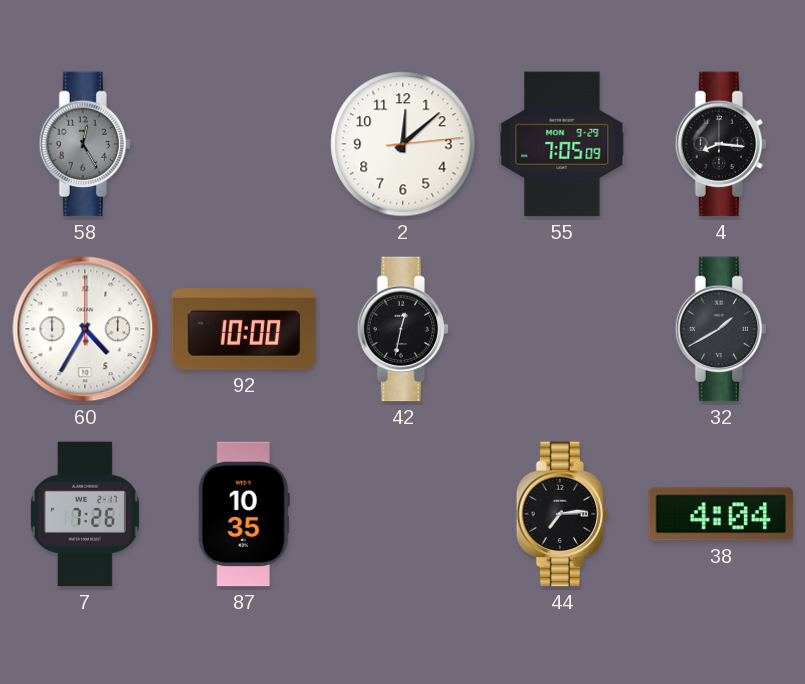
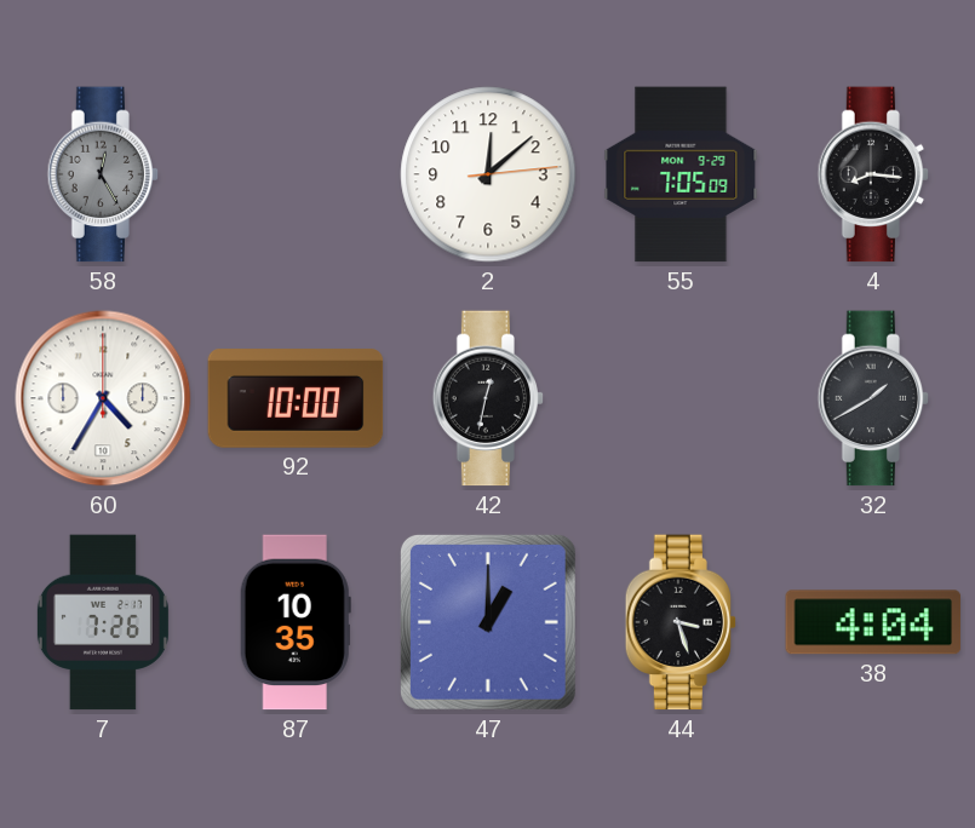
47: none -> 1:00
44: 7:14 -> 3:27
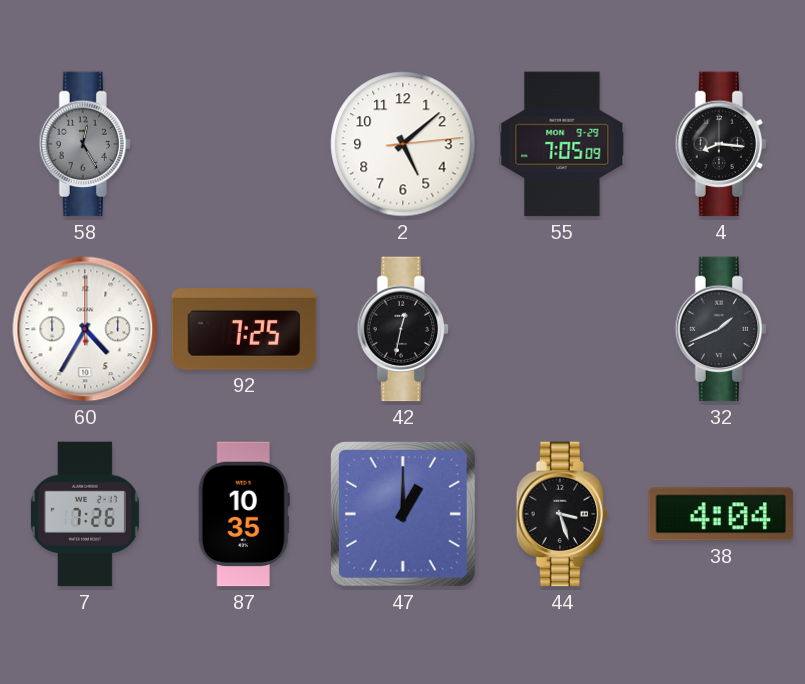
2: 12:08 -> 5:08
92: 10:00 -> 7:25
32: 1:40 -> 1:41
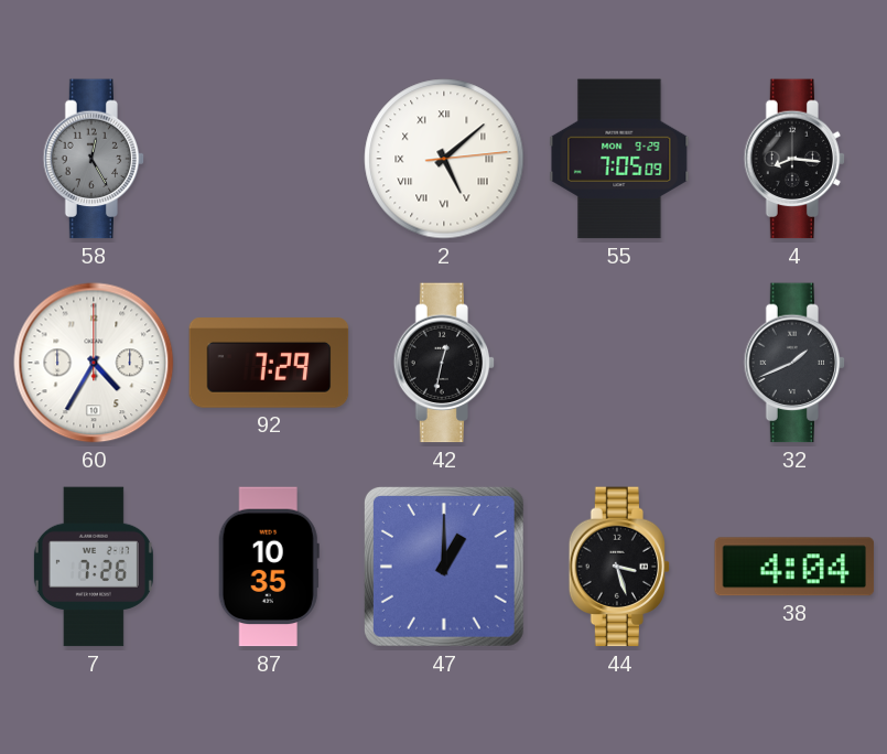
2 numerals: Arabic -> Roman
92: 7:25 -> 7:29
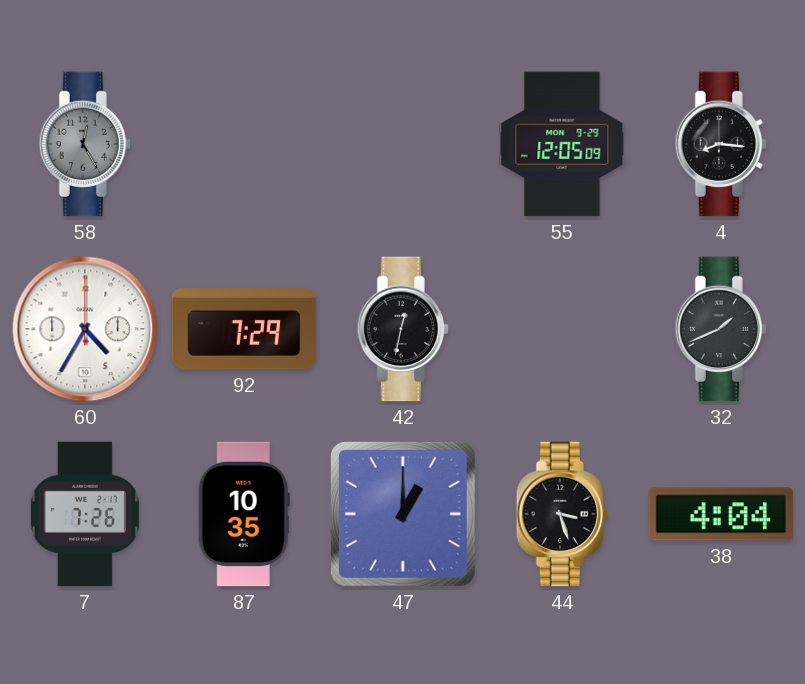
2: 5:08 -> none
55: 7:05 -> 12:05
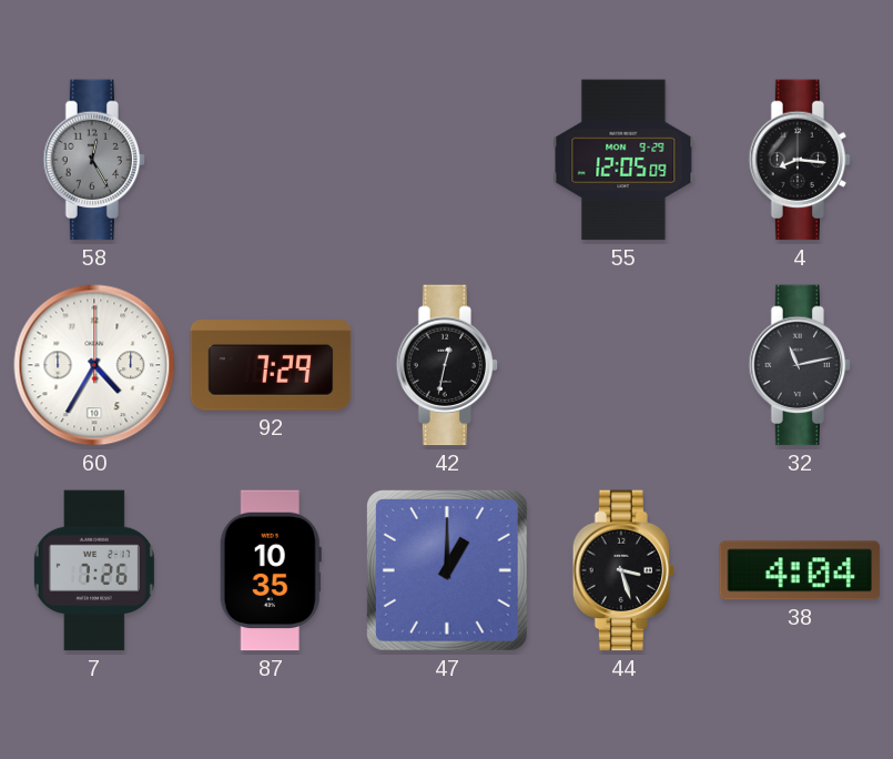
32: 1:41 -> 11:13
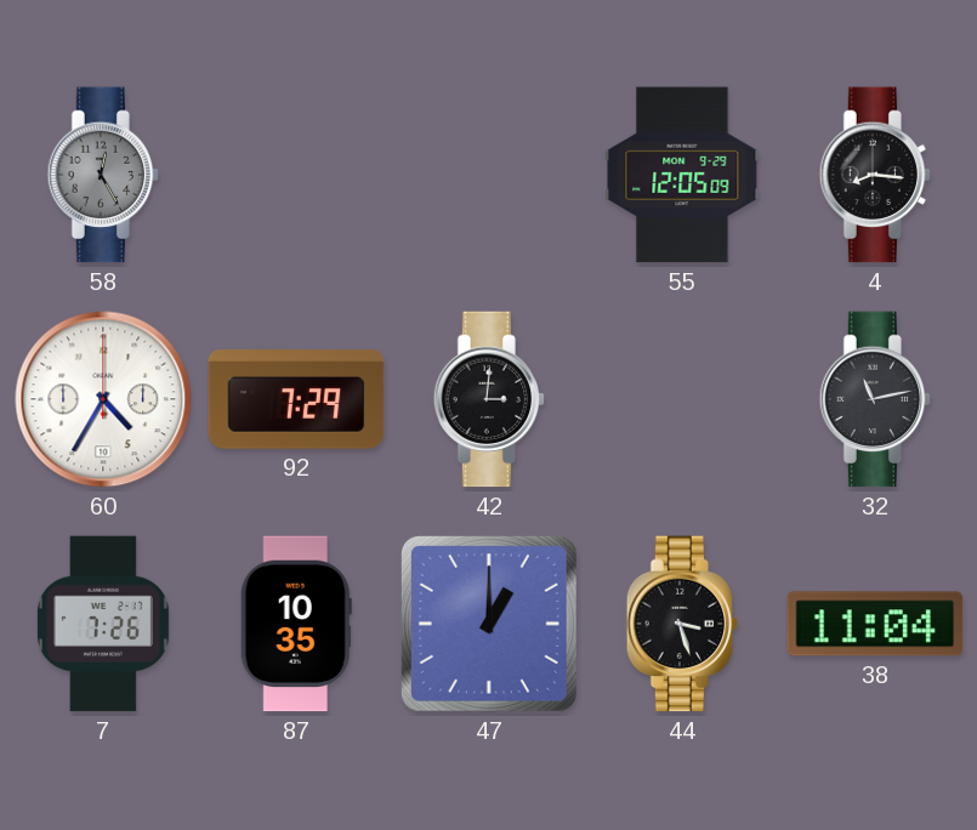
42: 12:32 -> 3:01
38: 4:04 -> 11:04
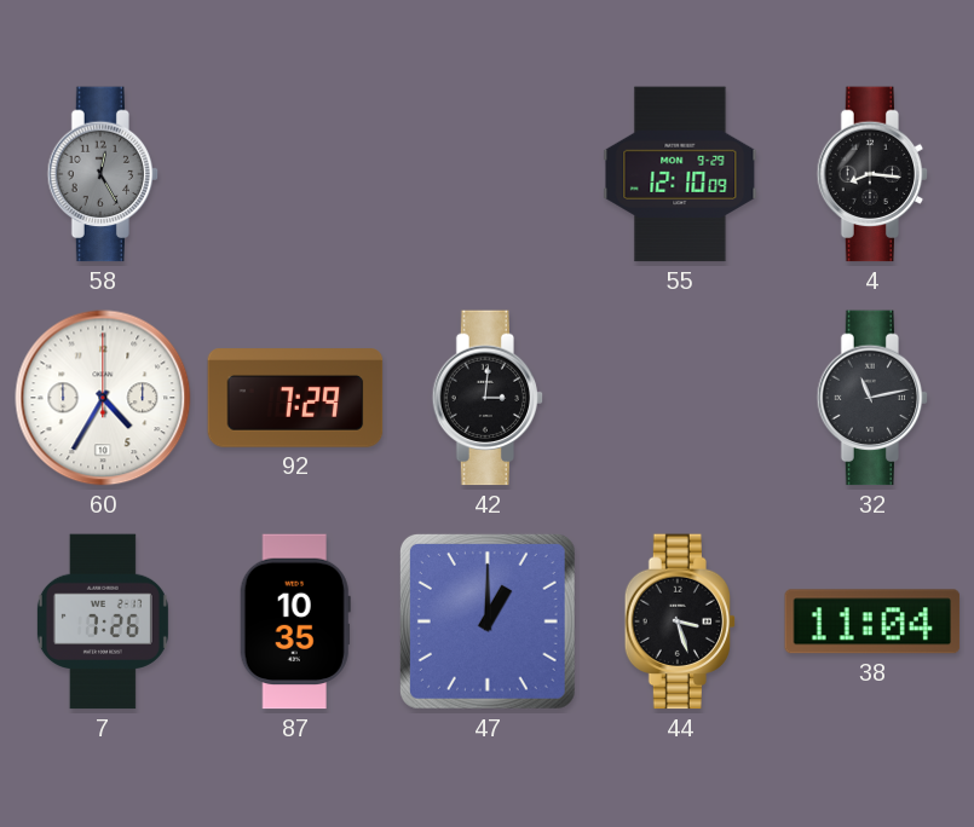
55: 12:05 -> 12:10
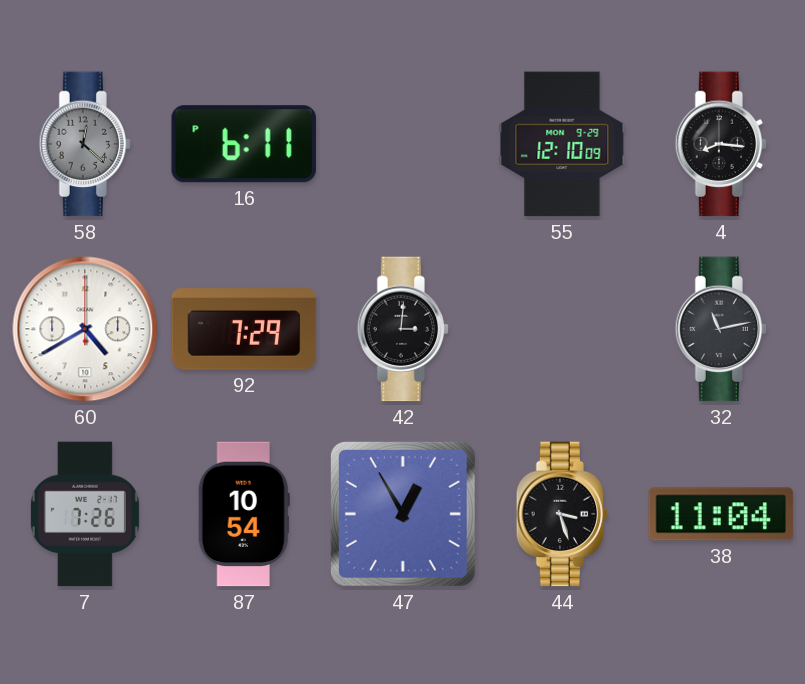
58: 12:25 -> 12:22
16: none -> 6:11
60: 4:35 -> 4:40
87: 10:35 -> 10:54
47: 1:00 -> 12:55
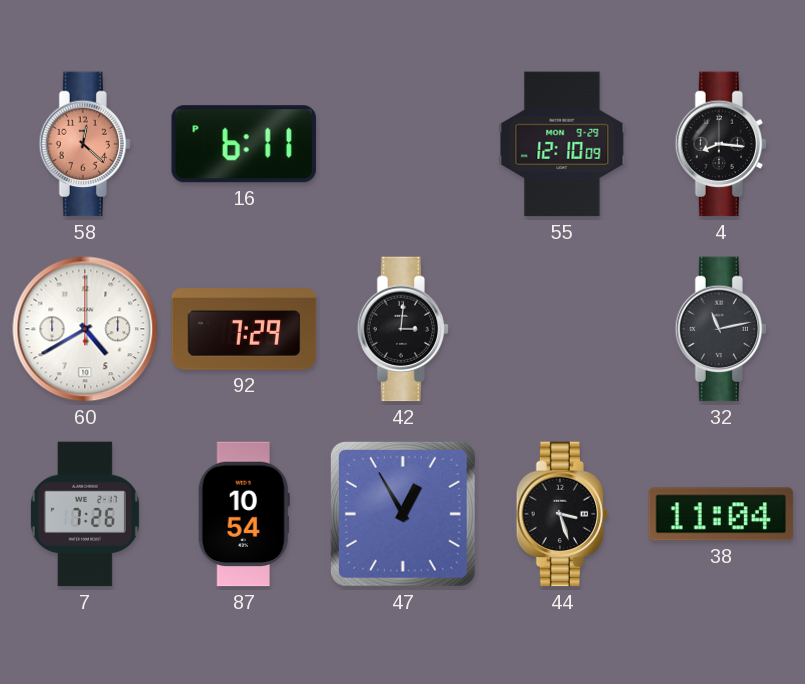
58 dial: grey -> salmon
